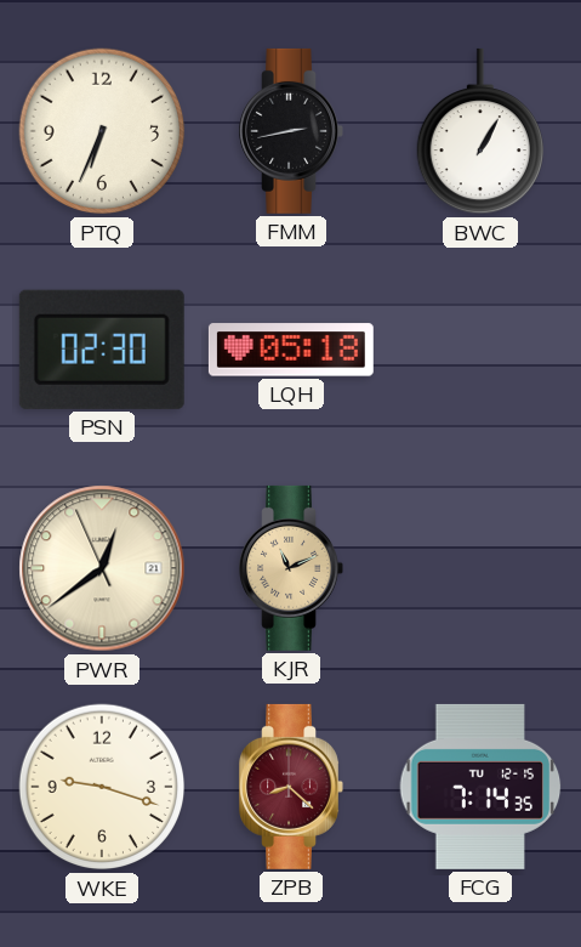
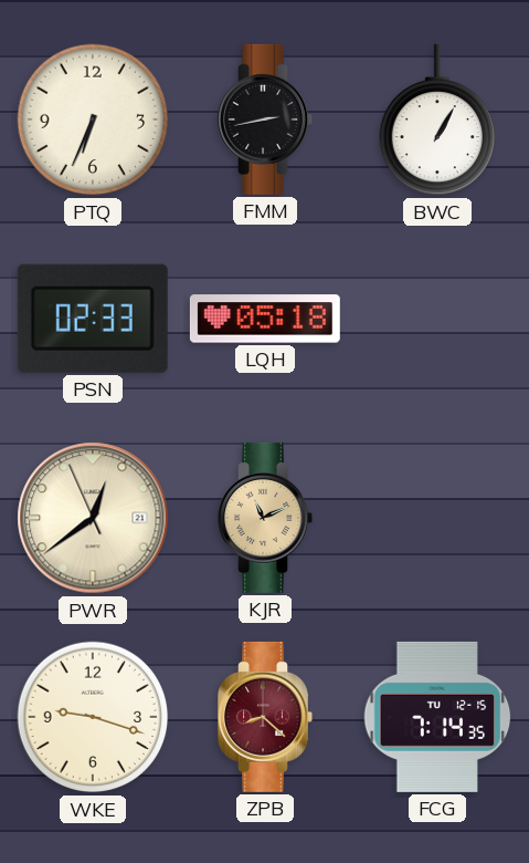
PSN: 02:30 -> 02:33
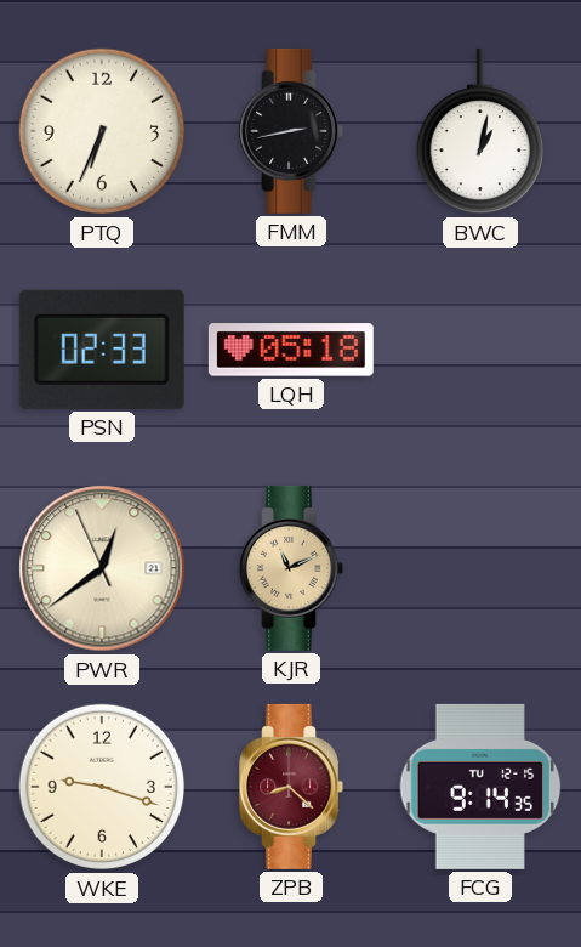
BWC: 1:05 -> 1:02
FCG: 7:14 -> 9:14
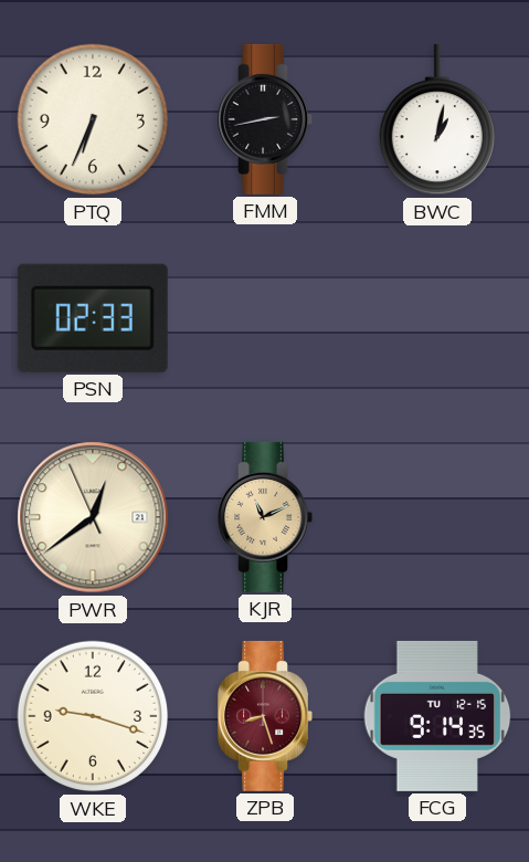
LQH: 05:18 -> none
ZPB: 8:22 -> 8:27
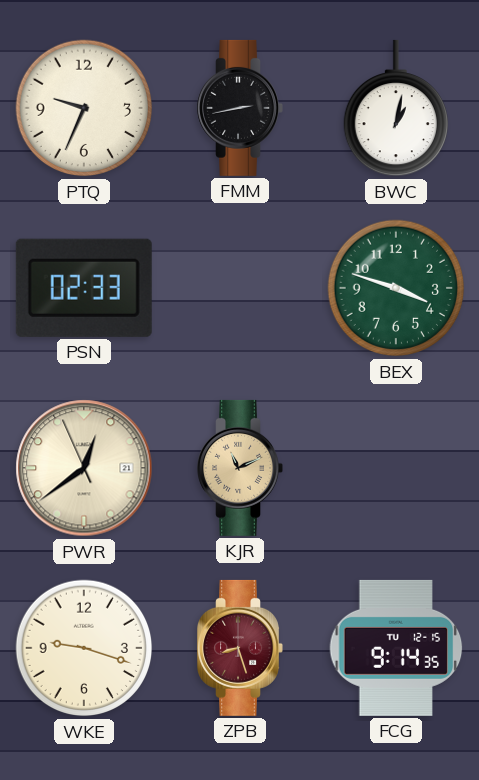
PTQ: 6:34 -> 9:34
BEX: none -> 3:48
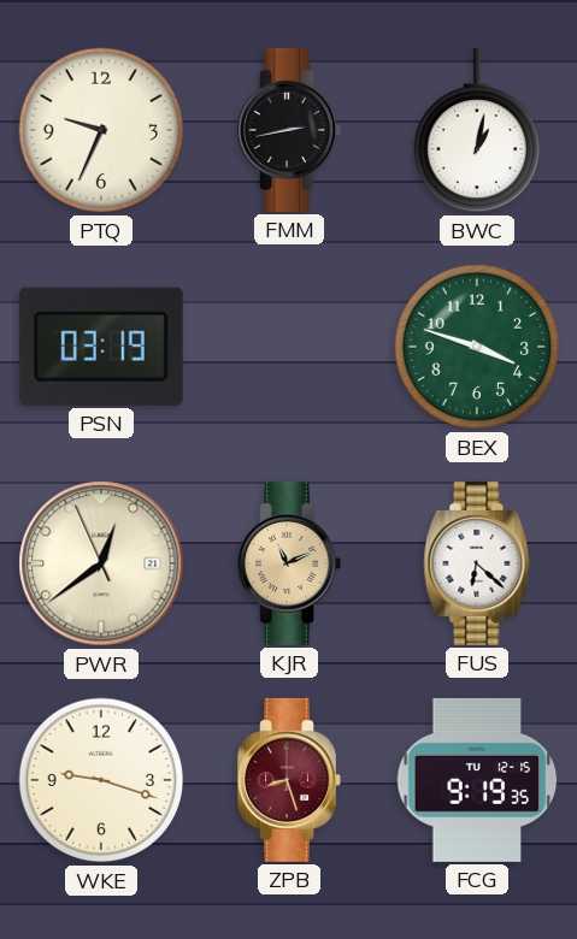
PSN: 02:33 -> 03:19
FUS: none -> 6:22
FCG: 9:14 -> 9:19
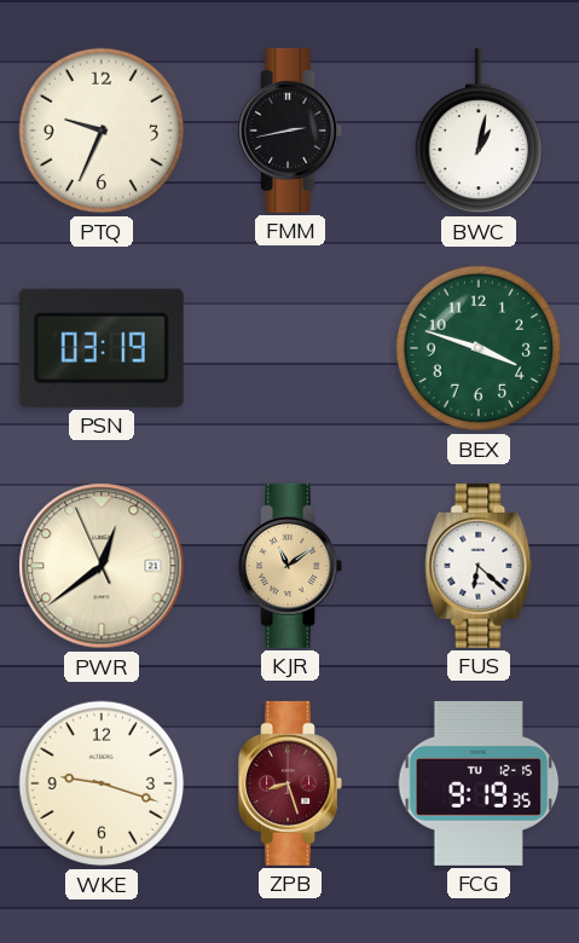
KJR: 11:11 -> 11:09
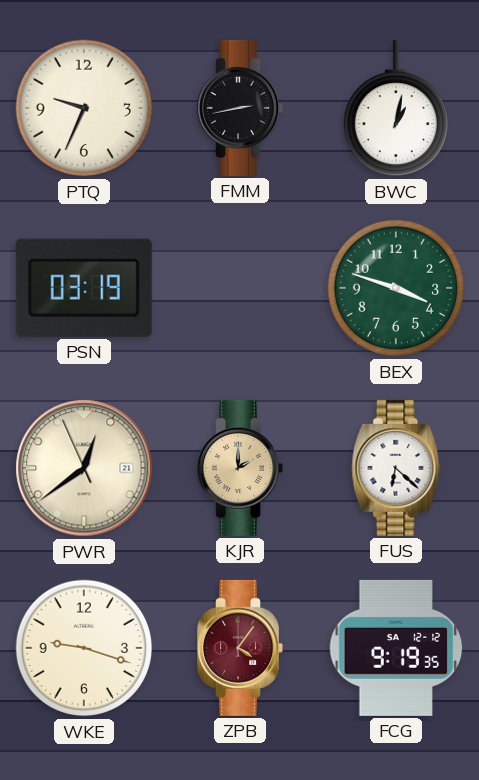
KJR: 11:09 -> 2:00
ZPB: 8:27 -> 4:06
FCG date: TU 12-15 -> SA 12-12
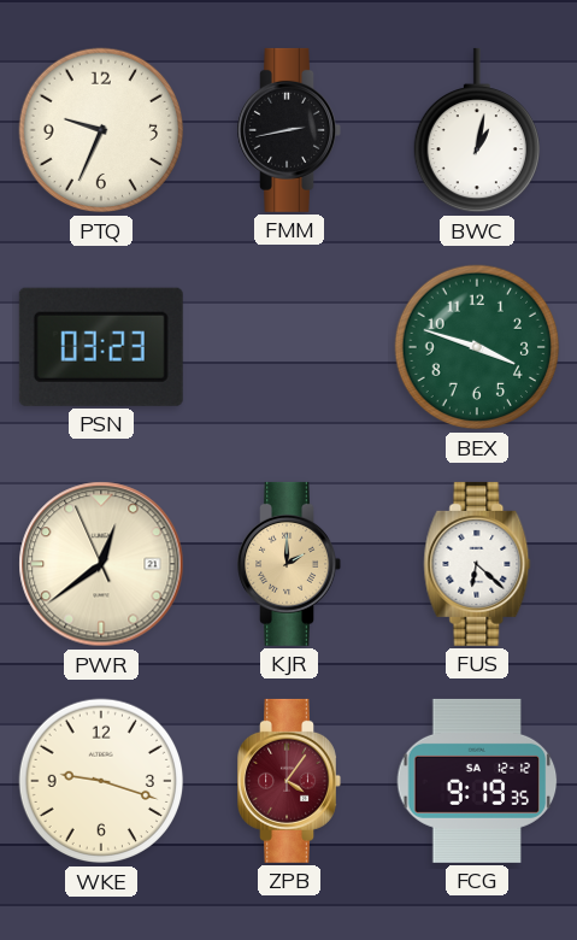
PSN: 03:19 -> 03:23
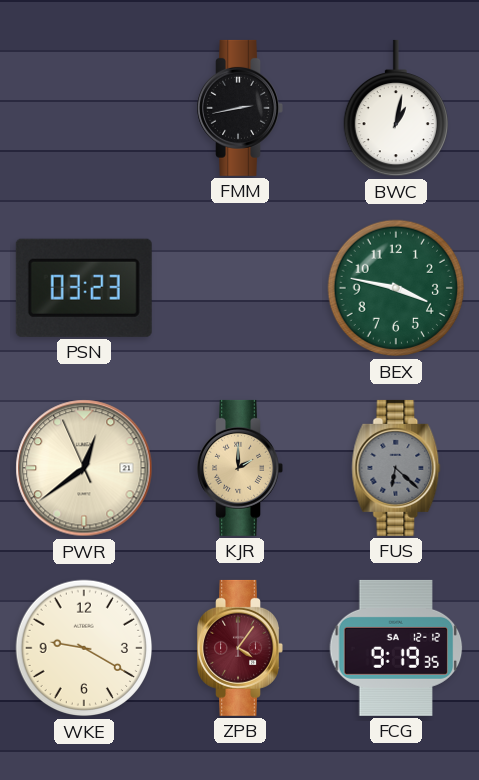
PTQ: 9:34 -> none
BEX: 3:48 -> 3:47
FUS dial: white -> grey
WKE: 9:18 -> 9:20
